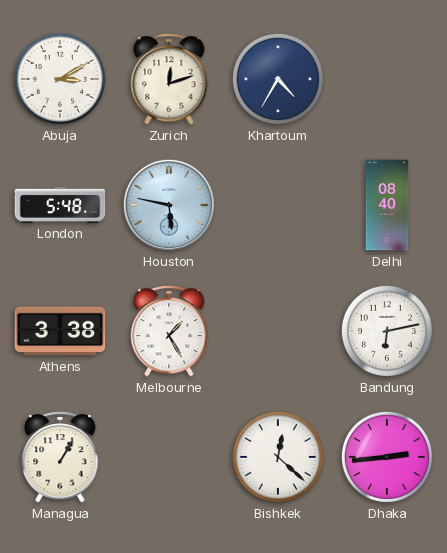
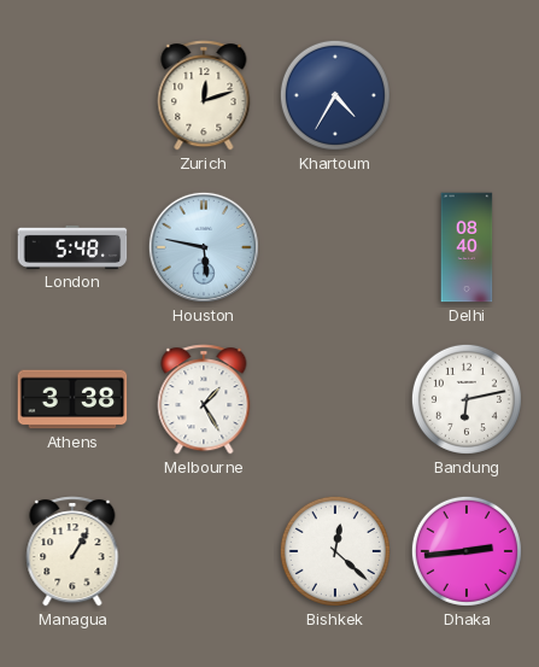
Abuja: 3:10 -> none
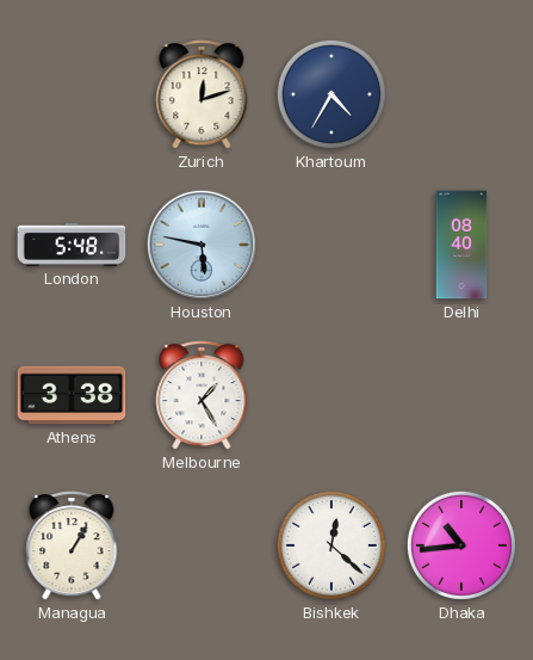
Bandung: 6:13 -> none
Dhaka: 2:44 -> 10:44
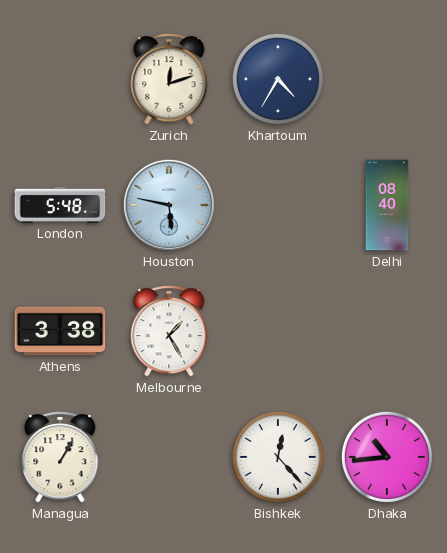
Bishkek: 12:22 -> 12:23
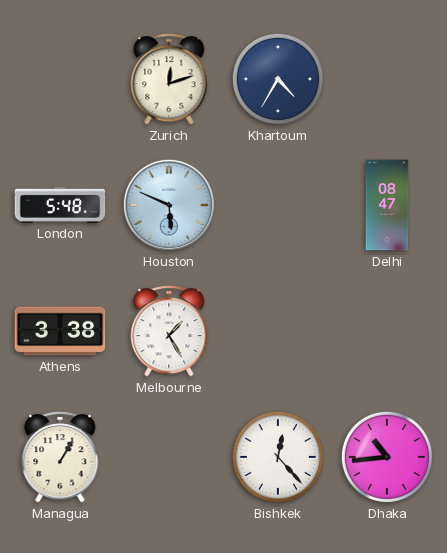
Houston: 5:47 -> 5:49
Delhi: 08:40 -> 08:47
